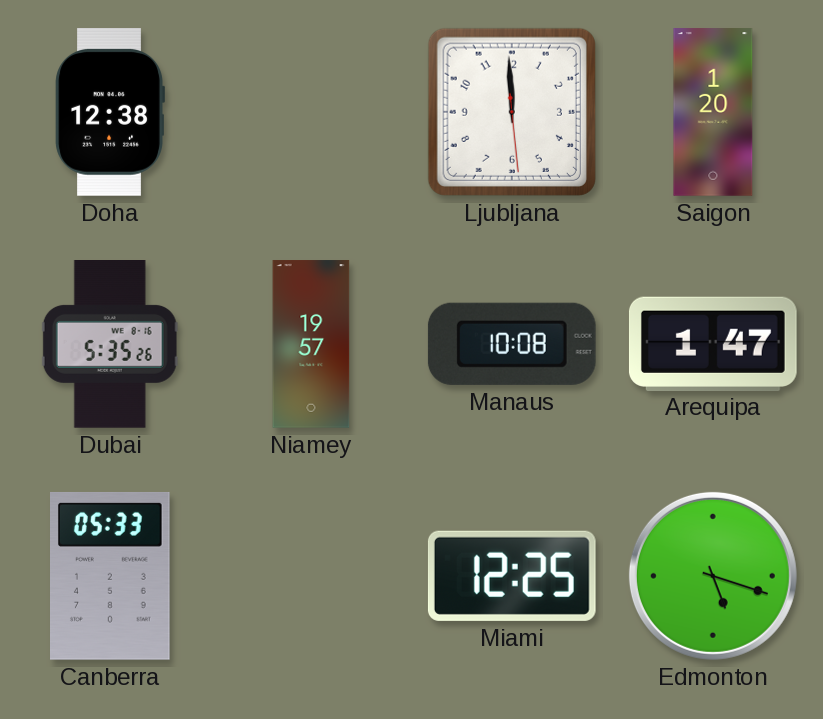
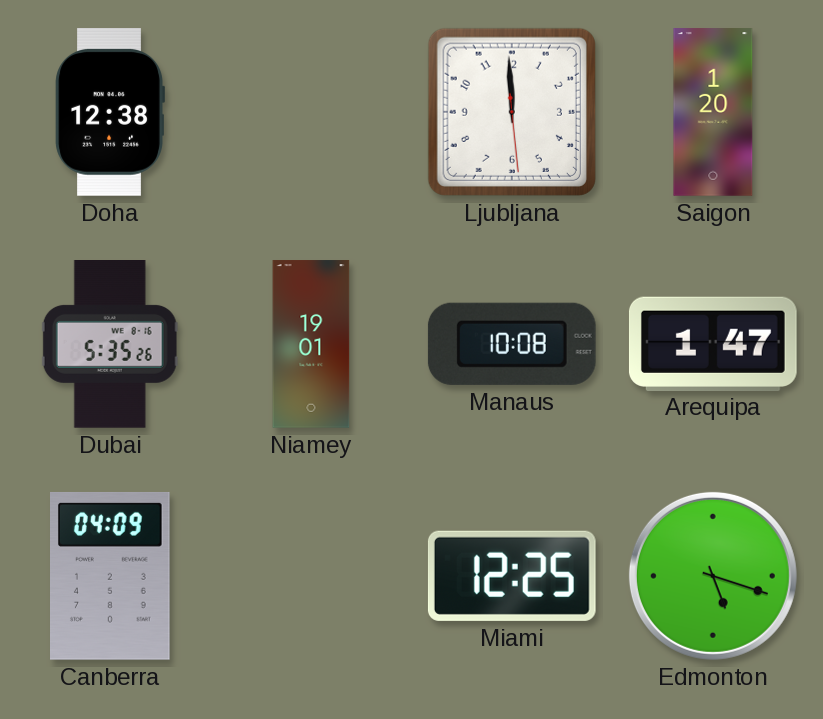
Niamey: 19:57 -> 19:01
Canberra: 05:33 -> 04:09
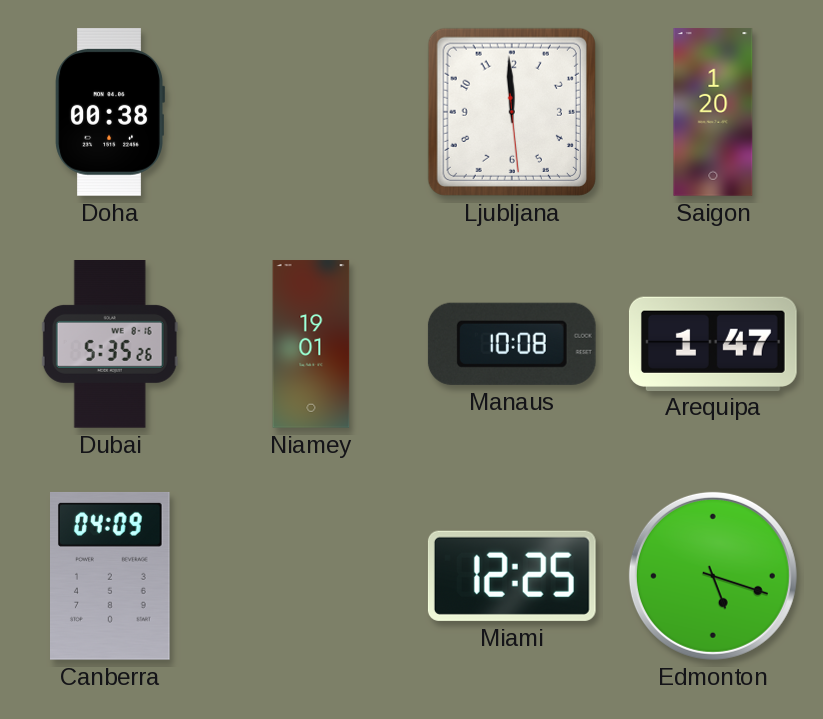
Doha: 12:38 -> 00:38
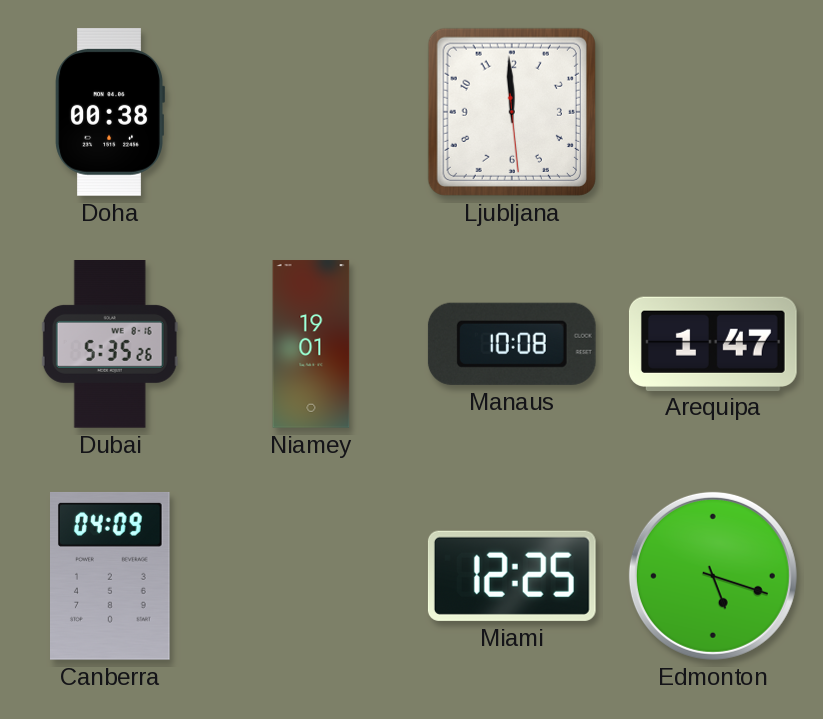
Saigon: 1:20 -> none
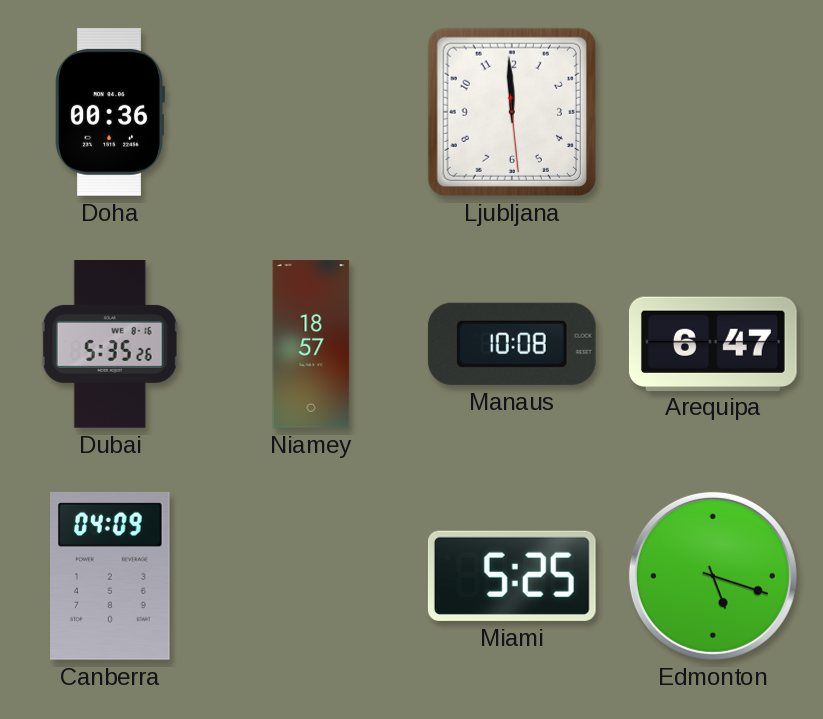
Doha: 00:38 -> 00:36
Niamey: 19:01 -> 18:57
Arequipa: 1:47 -> 6:47
Miami: 12:25 -> 5:25
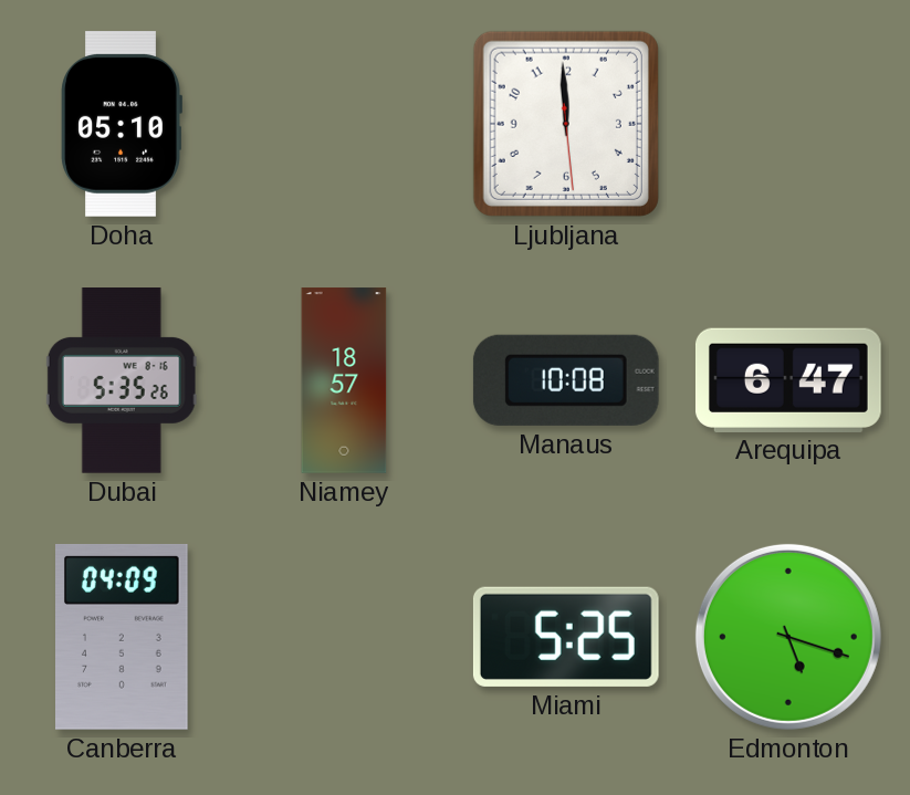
Doha: 00:36 -> 05:10
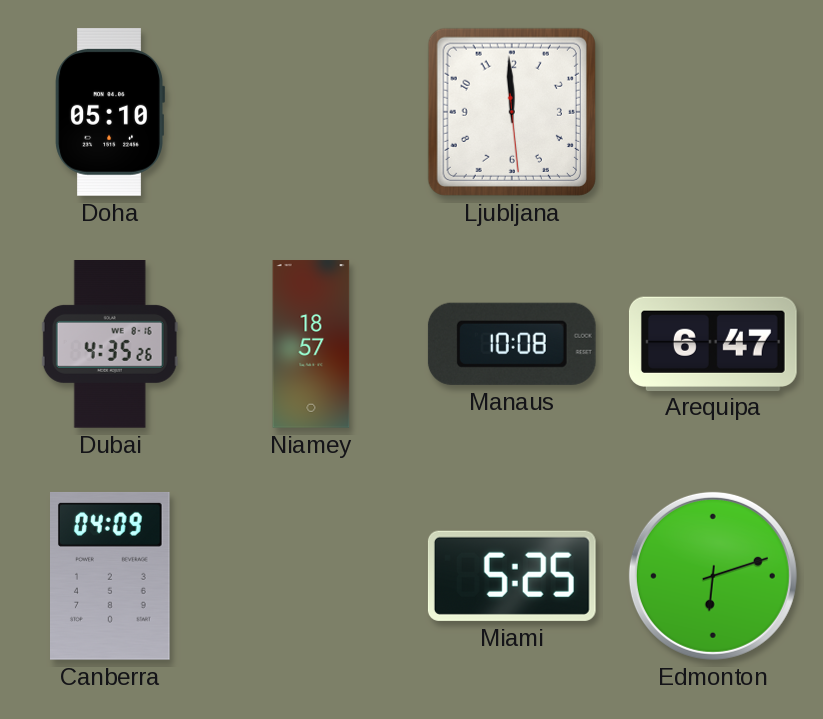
Dubai: 5:35 -> 4:35
Edmonton: 5:18 -> 6:12
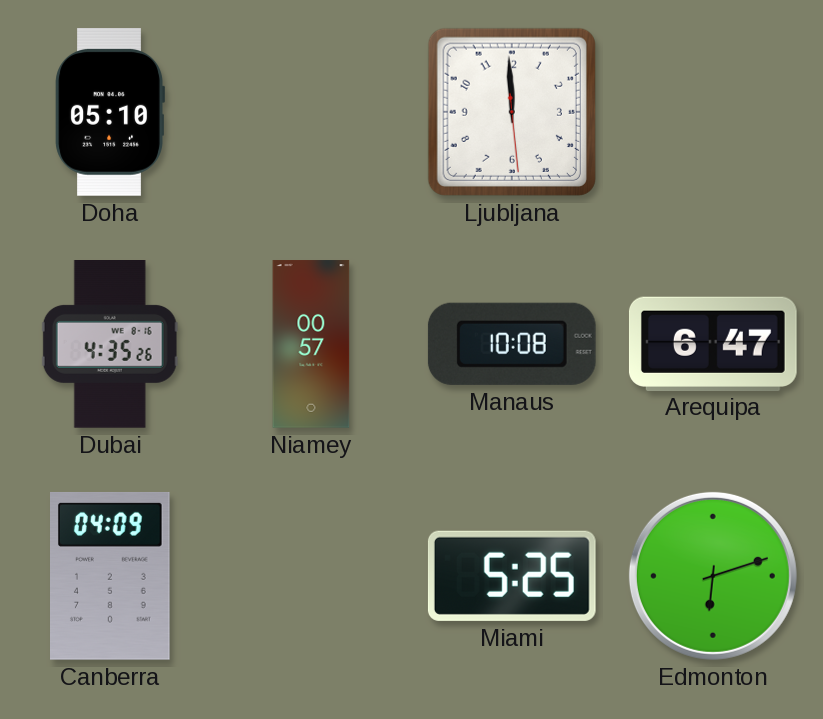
Niamey: 18:57 -> 00:57
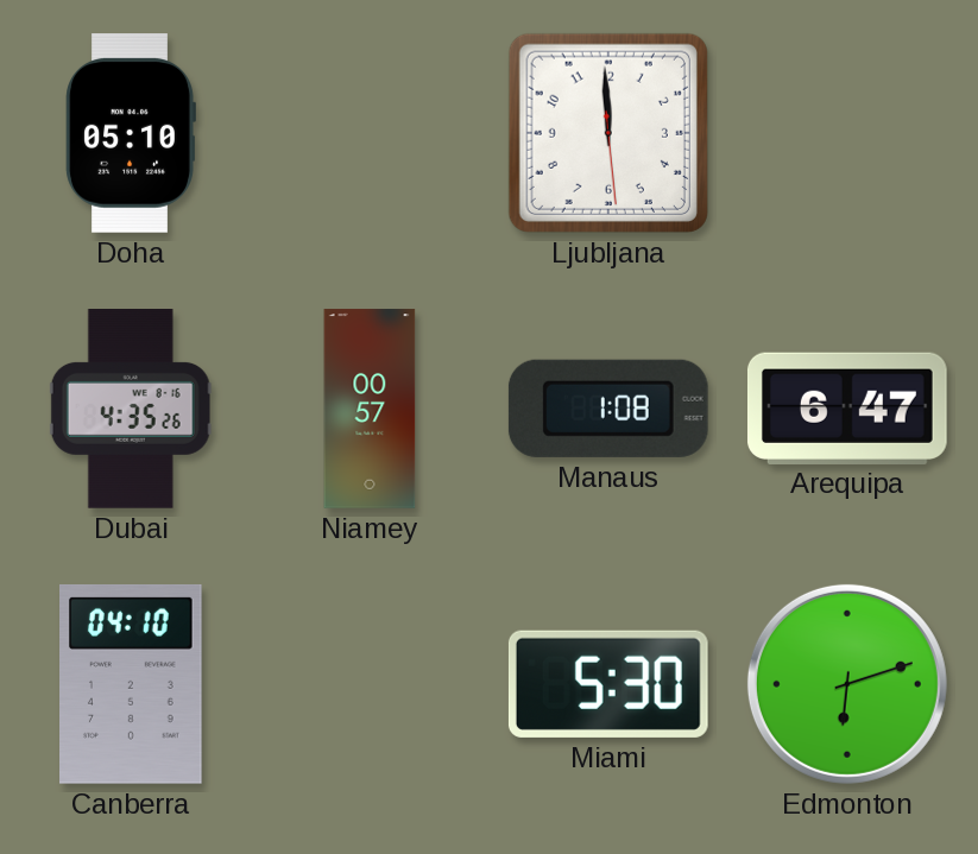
Manaus: 10:08 -> 1:08
Canberra: 04:09 -> 04:10
Miami: 5:25 -> 5:30
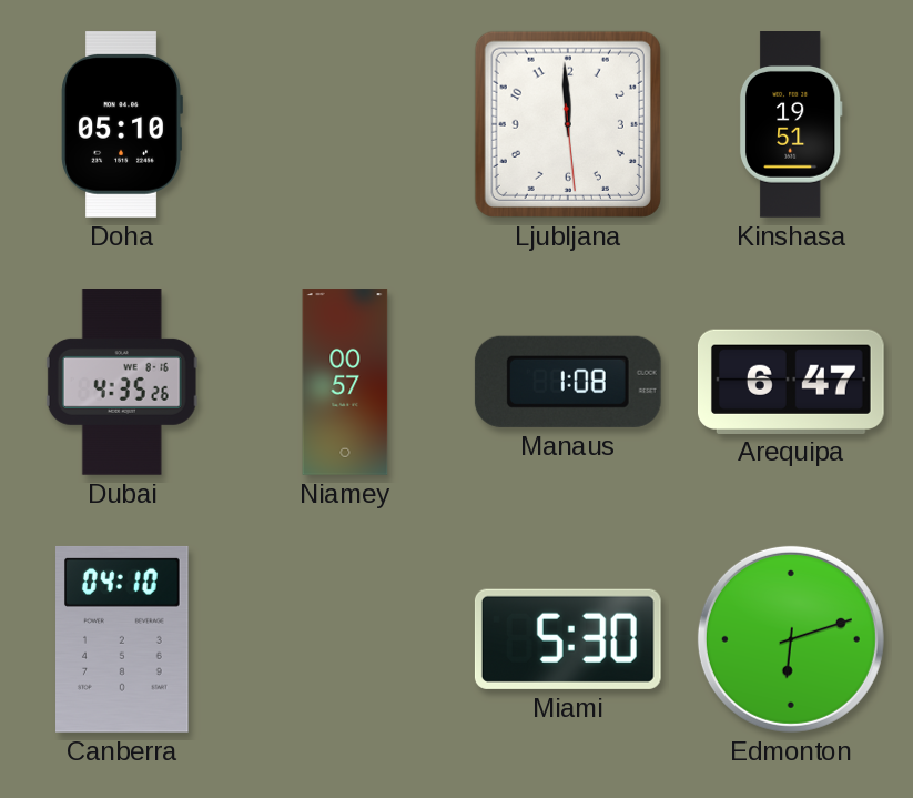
Kinshasa: none -> 19:51
